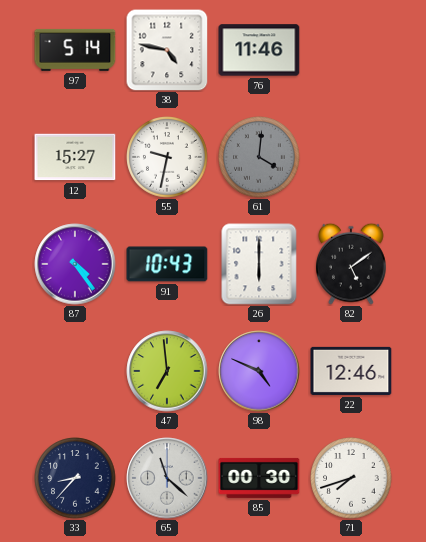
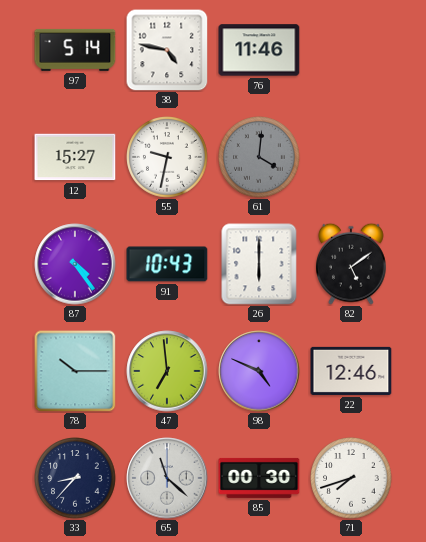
78: none -> 10:15
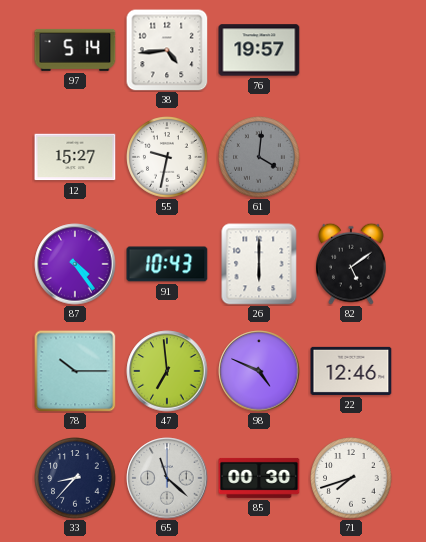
38: 4:47 -> 4:44
76: 11:46 -> 19:57
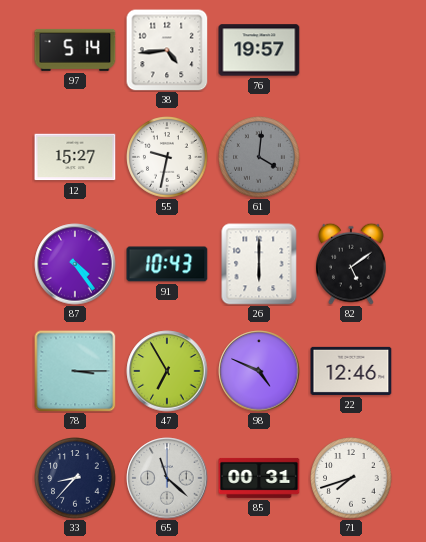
78: 10:15 -> 3:15
47: 6:59 -> 6:55
85: 00:30 -> 00:31
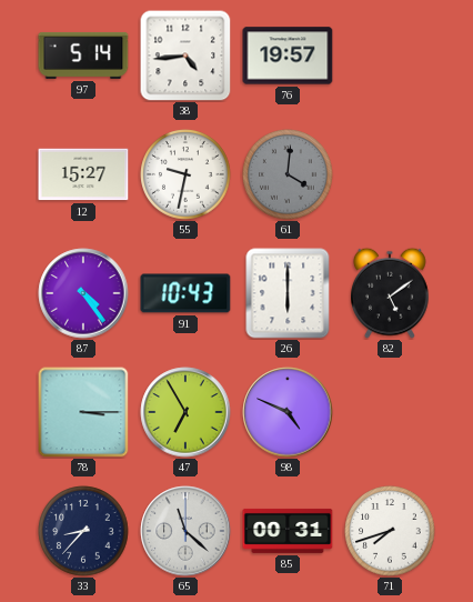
22: 12:46 -> none
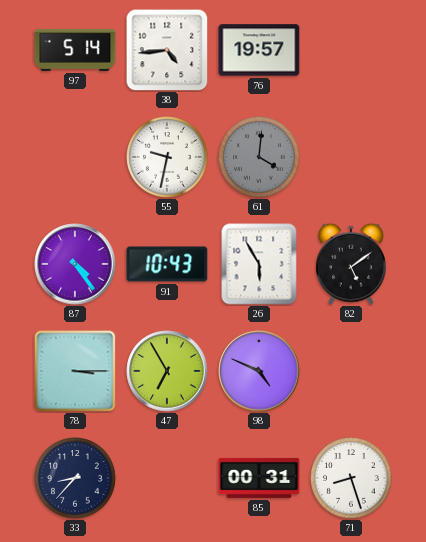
12: 15:27 -> none
26: 6:00 -> 5:55
65: 11:22 -> none
71: 7:42 -> 8:27
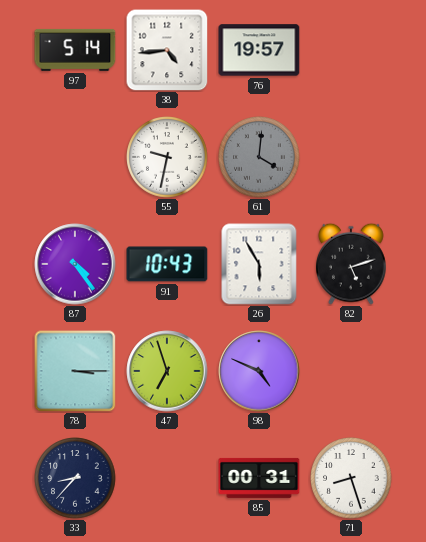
82: 5:09 -> 5:12
47: 6:55 -> 6:57
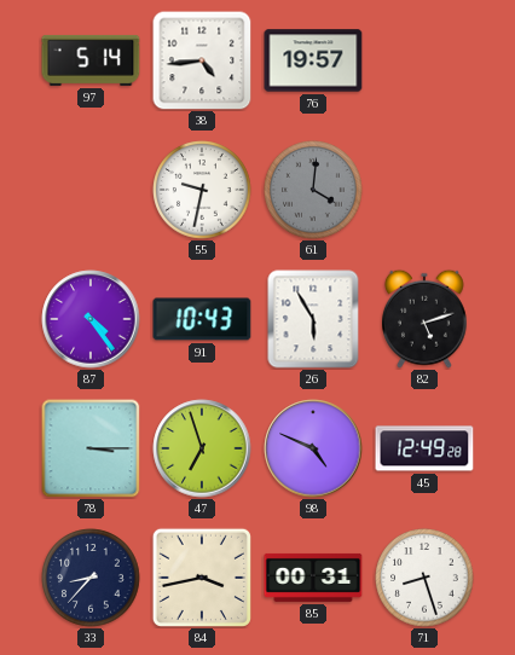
45: none -> 12:49
84: none -> 3:43
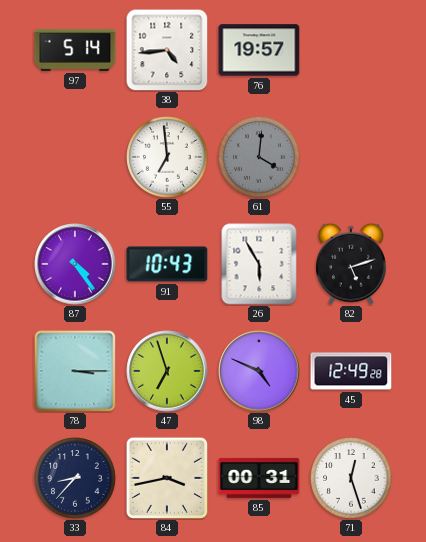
55: 9:32 -> 6:59
71: 8:27 -> 12:27
